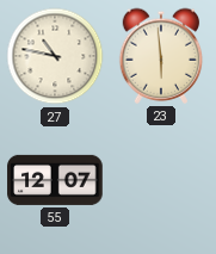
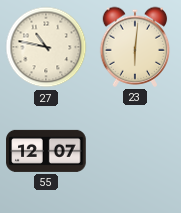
23: 5:59 -> 6:01
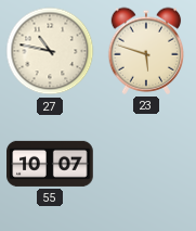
23: 6:01 -> 5:48
55: 12:07 -> 10:07
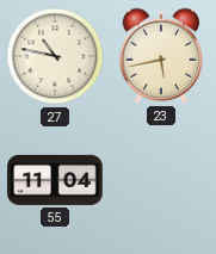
23: 5:48 -> 5:43
55: 10:07 -> 11:04
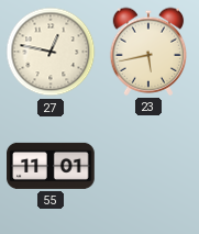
27: 10:47 -> 12:47
55: 11:04 -> 11:01
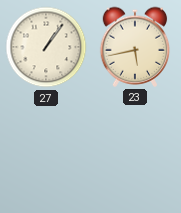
27: 12:47 -> 1:06
55: 11:01 -> none
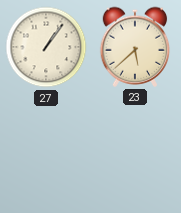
23: 5:43 -> 5:38
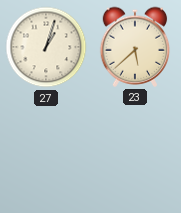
27: 1:06 -> 1:03
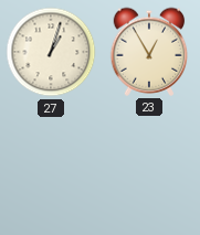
23: 5:38 -> 12:55
